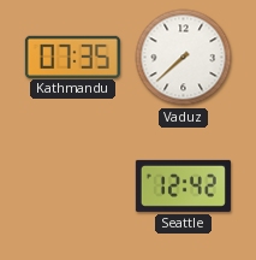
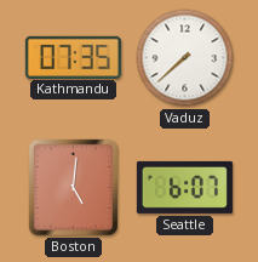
Boston: none -> 5:01
Seattle: 12:42 -> 6:07
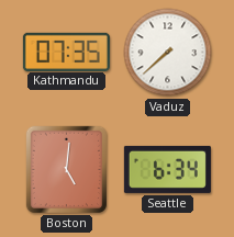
Seattle: 6:07 -> 6:34
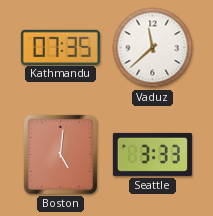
Vaduz: 7:38 -> 11:38
Seattle: 6:34 -> 3:33
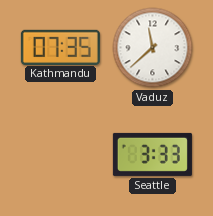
Boston: 5:01 -> none
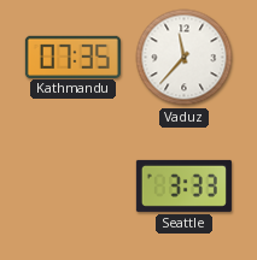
Vaduz: 11:38 -> 11:37
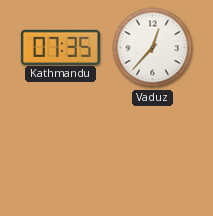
Vaduz: 11:37 -> 12:37
Seattle: 3:33 -> none
